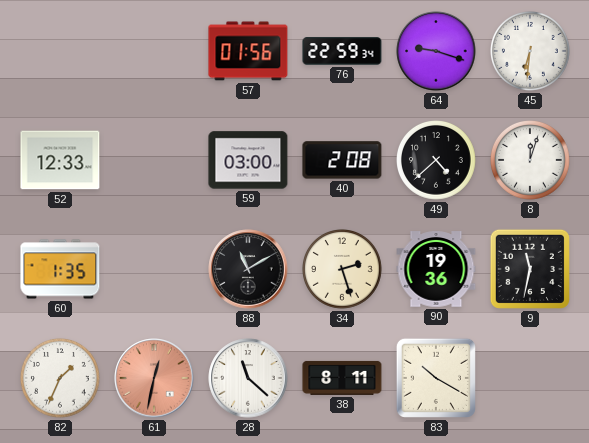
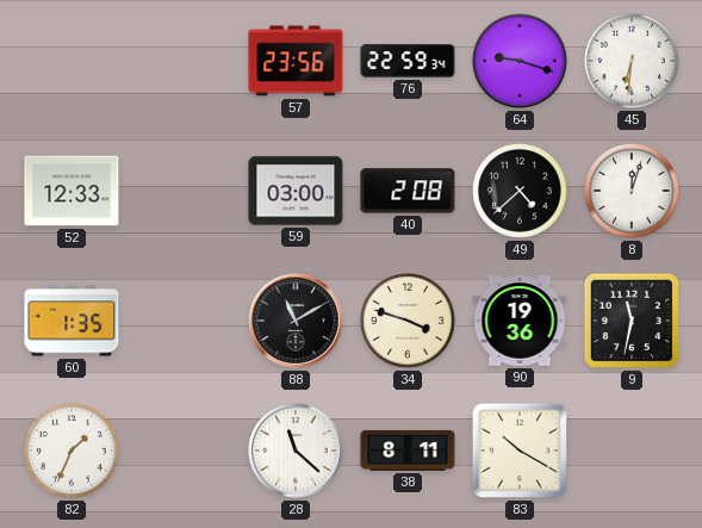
57: 01:56 -> 23:56
34: 2:27 -> 3:48
61: 12:32 -> none
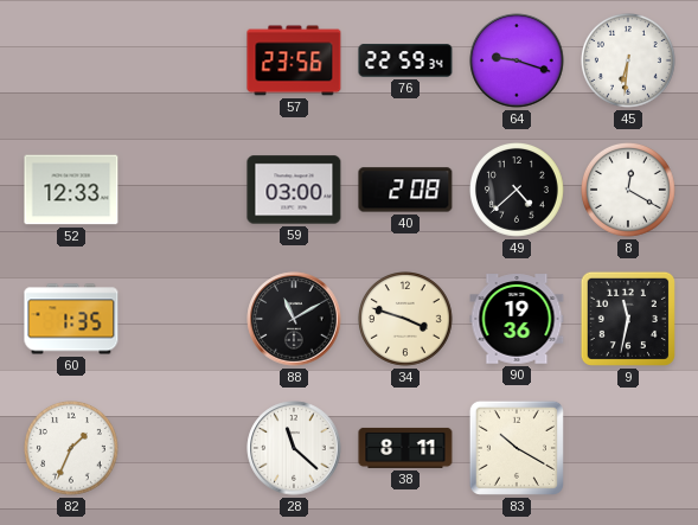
8: 12:03 -> 12:20
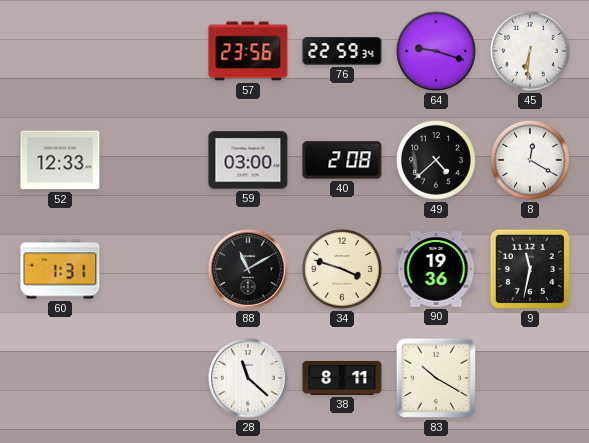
60: 1:35 -> 1:31
82: 1:34 -> none
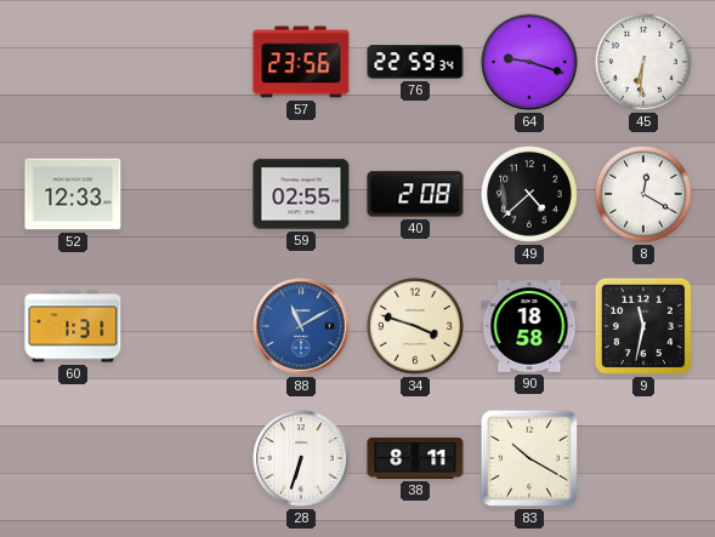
59: 03:00 -> 02:55
88 dial: black -> blue
90: 19:36 -> 18:58
28: 11:22 -> 6:33
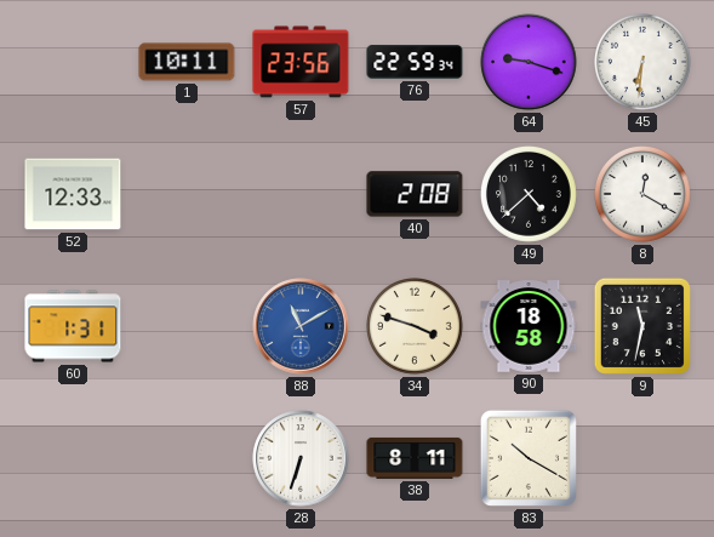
1: none -> 10:11
59: 02:55 -> none
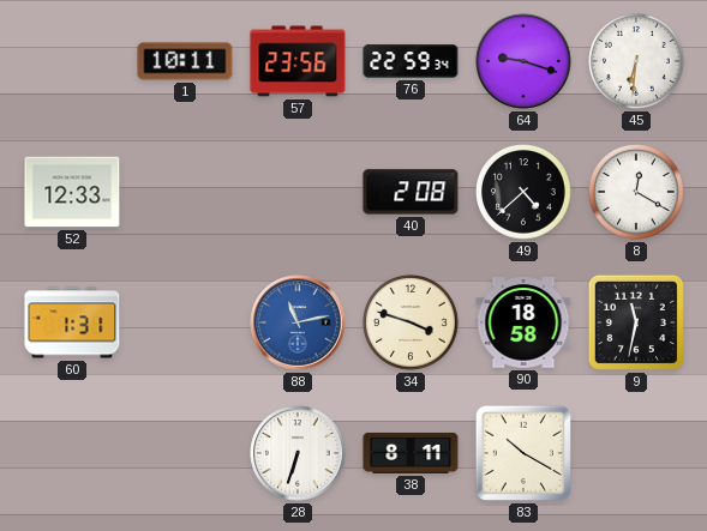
88: 11:10 -> 11:13
